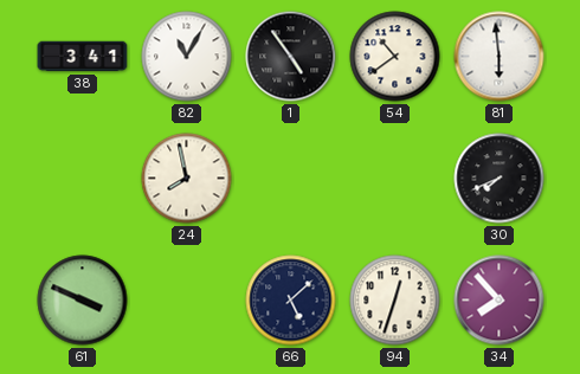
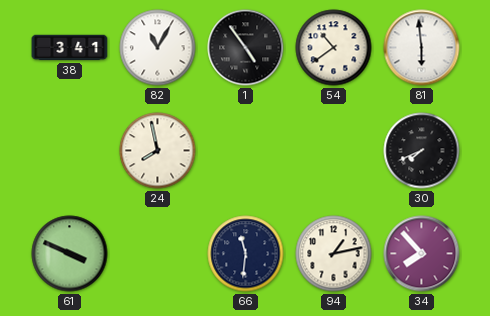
66: 5:08 -> 11:31
94: 12:33 -> 1:13
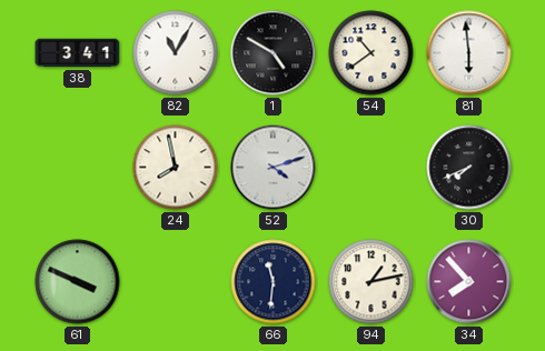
1: 4:54 -> 4:50
52: none -> 4:12
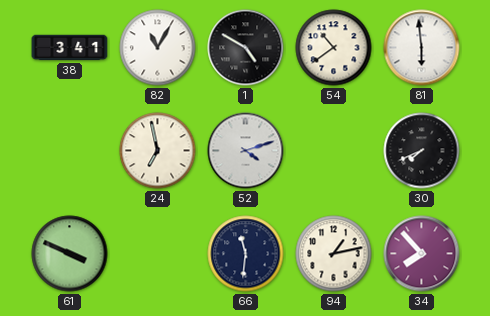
24: 7:58 -> 6:58
